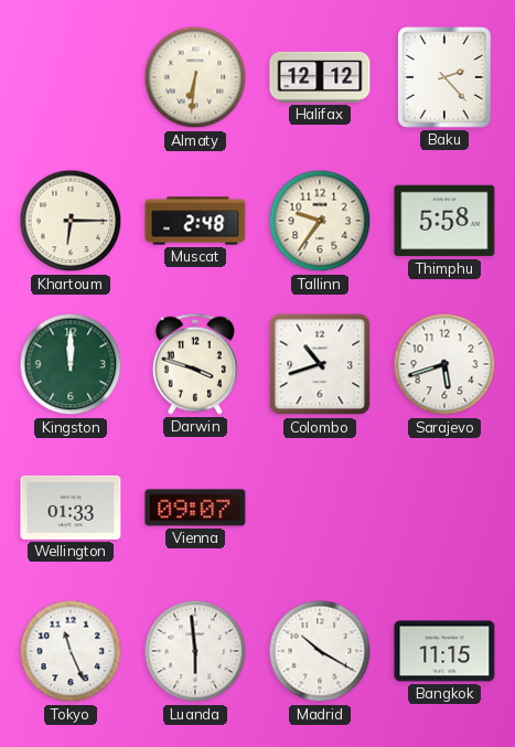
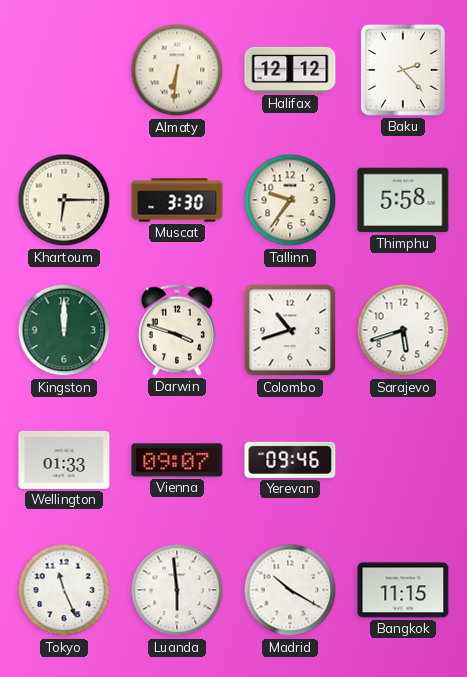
Muscat: 2:48 -> 3:30
Yerevan: none -> 09:46
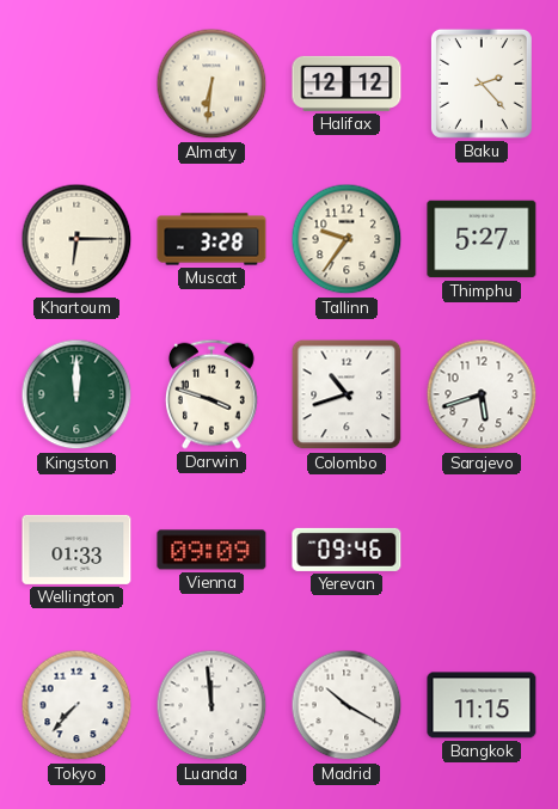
Muscat: 3:30 -> 3:28
Thimphu: 5:58 -> 5:27
Vienna: 09:07 -> 09:09
Tokyo: 11:26 -> 7:37
Luanda: 5:59 -> 11:59
